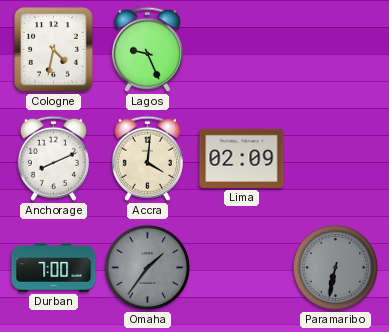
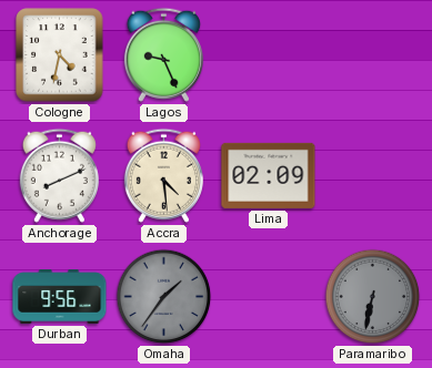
Accra: 4:01 -> 4:29
Durban: 7:00 -> 9:56
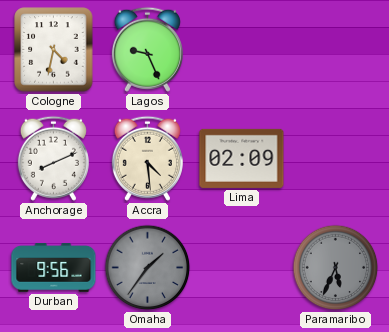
Paramaribo: 6:32 -> 5:34
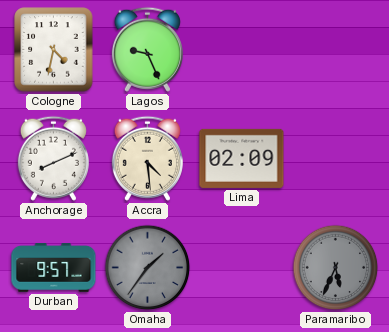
Durban: 9:56 -> 9:57
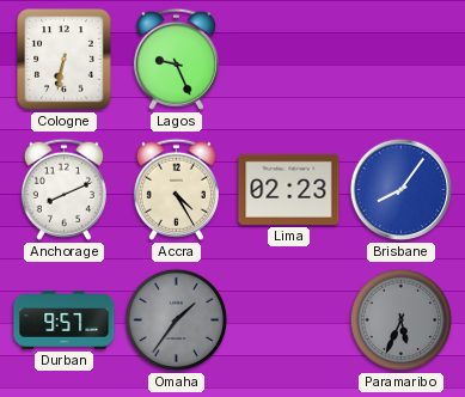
Cologne: 4:32 -> 6:32
Accra: 4:29 -> 4:25
Lima: 02:09 -> 02:23
Brisbane: none -> 8:06
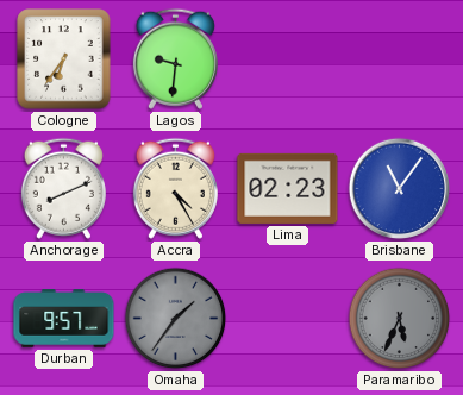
Cologne: 6:32 -> 6:36
Lagos: 9:26 -> 9:31
Brisbane: 8:06 -> 11:06
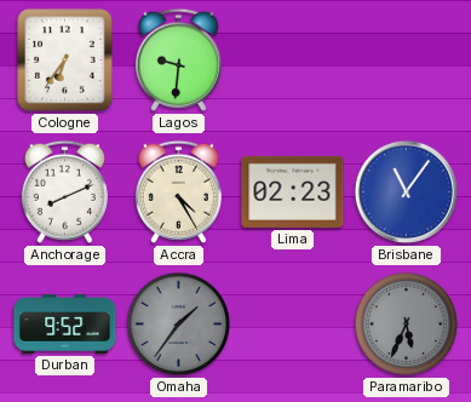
Durban: 9:57 -> 9:52
